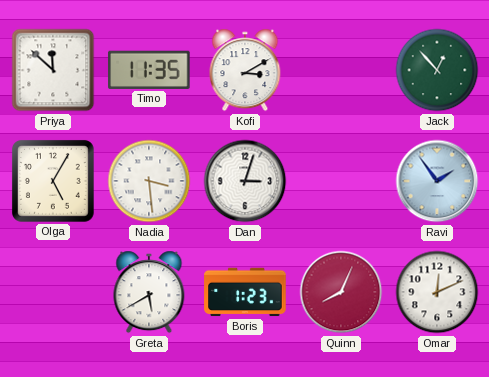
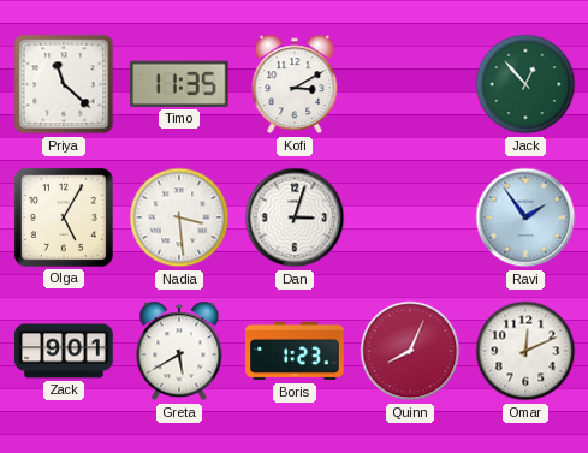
Priya: 11:52 -> 11:22
Zack: none -> 9:01
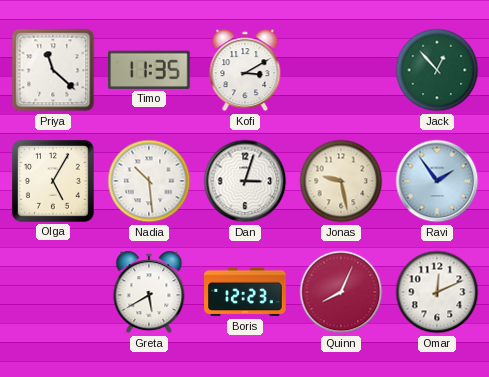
Nadia: 3:29 -> 10:29
Jonas: none -> 9:28
Zack: 9:01 -> none
Boris: 1:23 -> 12:23
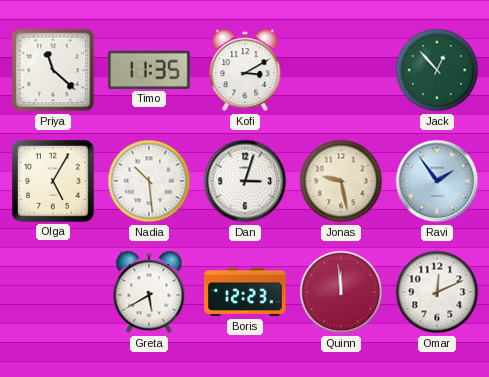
Quinn: 8:04 -> 11:59
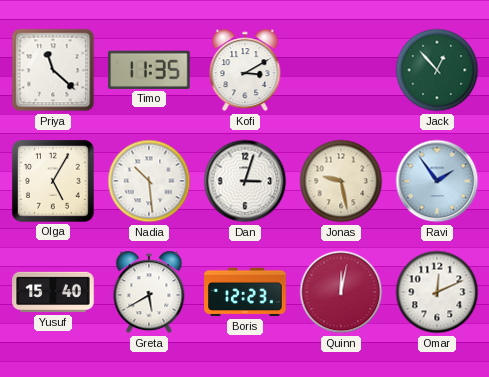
Yusuf: none -> 15:40
Quinn: 11:59 -> 12:02
